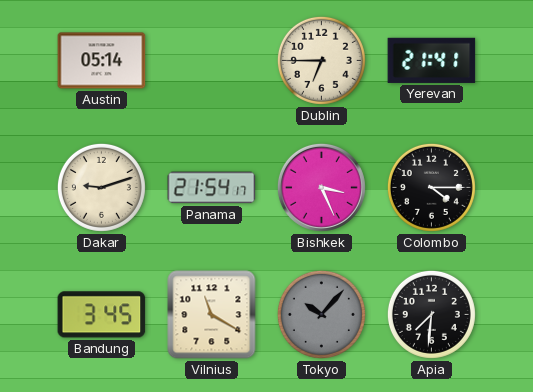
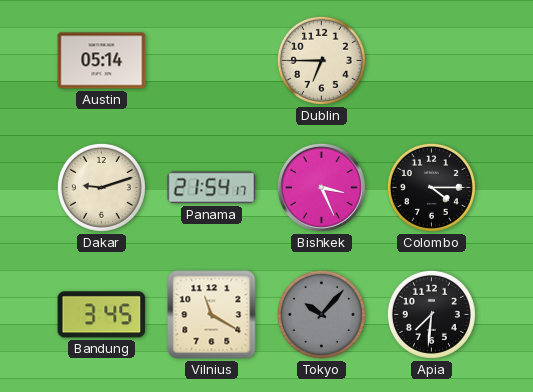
Yerevan: 21:41 -> none
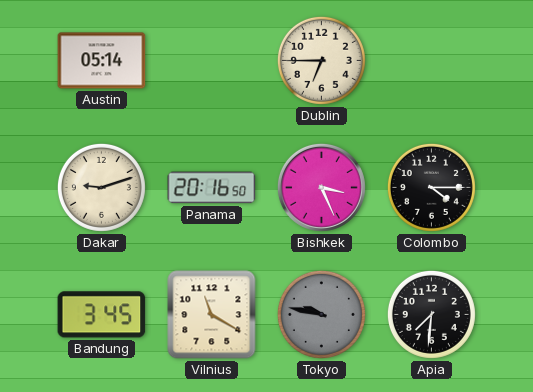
Panama: 21:54 -> 20:16
Tokyo: 10:07 -> 9:47
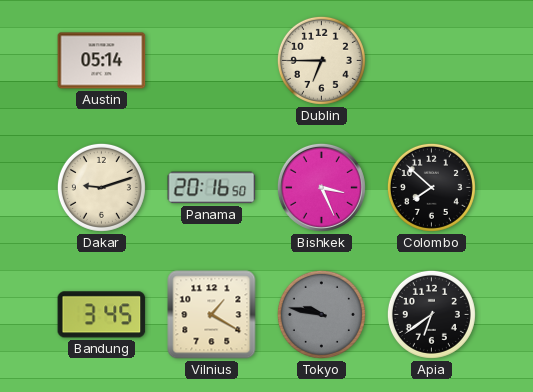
Colombo: 4:15 -> 7:52
Vilnius: 11:20 -> 1:20
Apia: 7:31 -> 6:39
